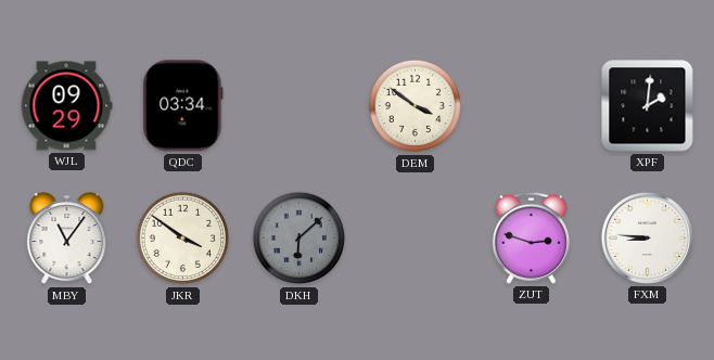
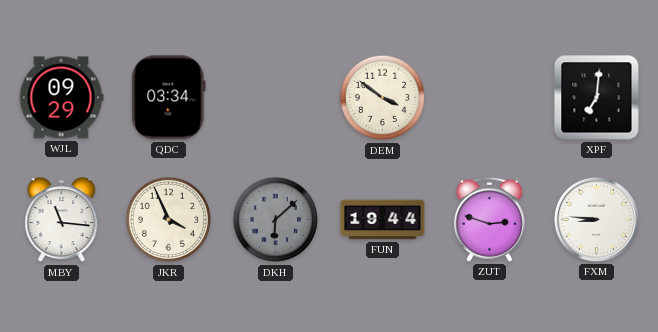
XPF: 2:01 -> 7:01
MBY: 11:06 -> 11:16
JKR: 3:51 -> 3:56
FUN: none -> 19:44
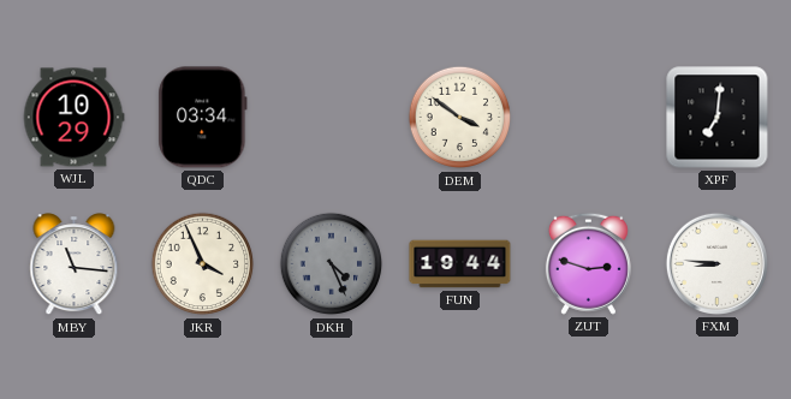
WJL: 09:29 -> 10:29
DKH: 6:08 -> 4:26
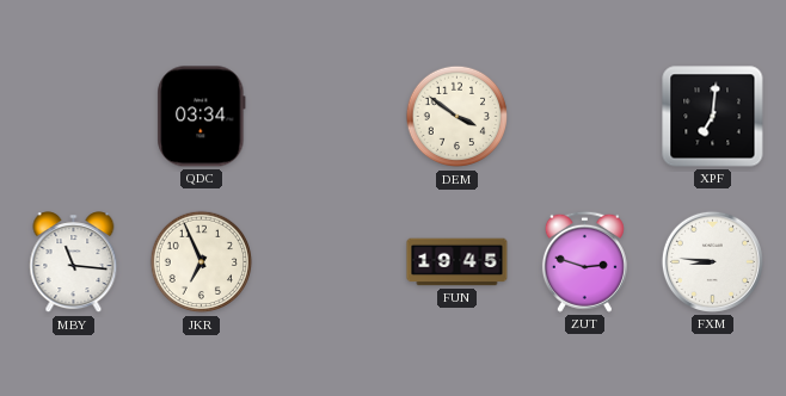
WJL: 10:29 -> none
JKR: 3:56 -> 6:56
DKH: 4:26 -> none
FUN: 19:44 -> 19:45
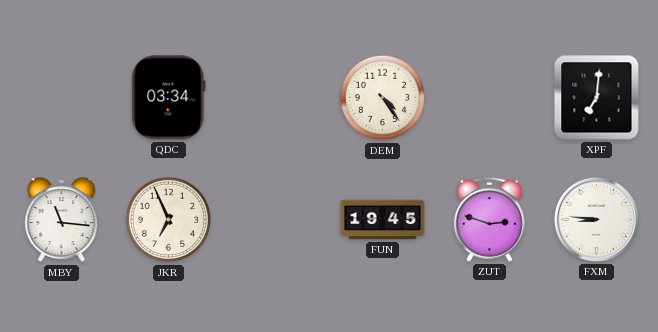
DEM: 3:51 -> 4:24
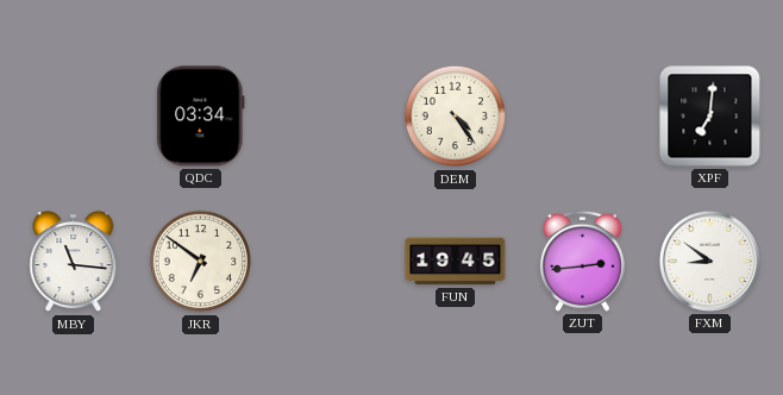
JKR: 6:56 -> 6:51
ZUT: 2:48 -> 2:44
FXM: 8:46 -> 8:51
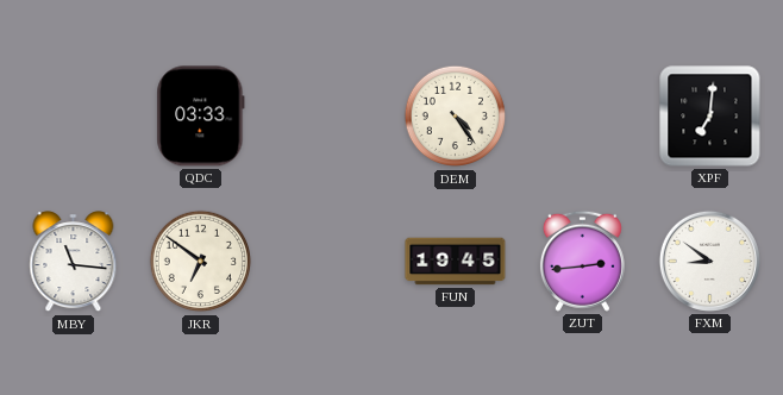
QDC: 03:34 -> 03:33
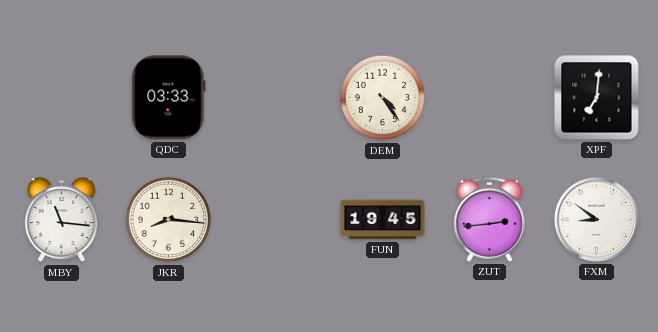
JKR: 6:51 -> 8:16
